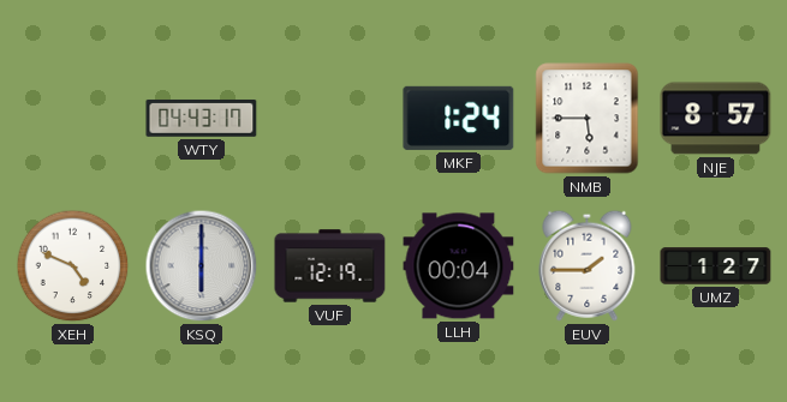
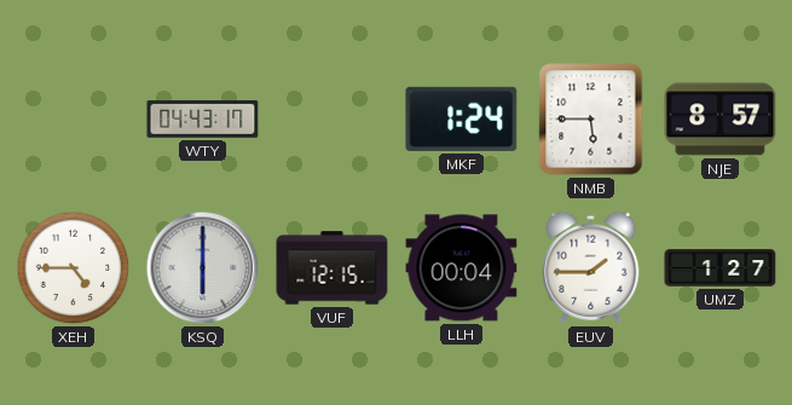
XEH: 4:49 -> 4:45
VUF: 12:19 -> 12:15
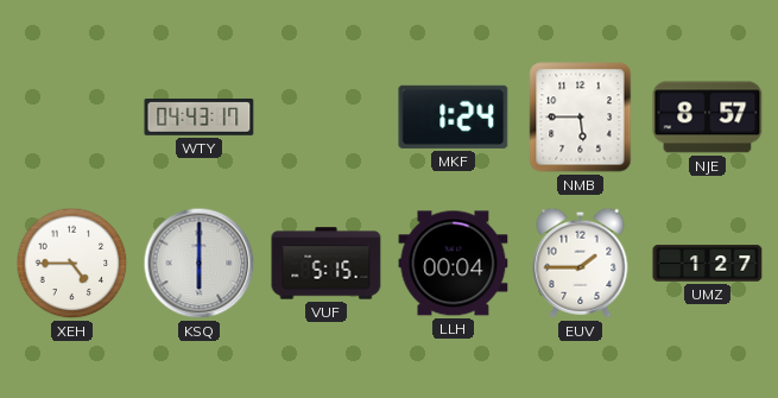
VUF: 12:15 -> 5:15
